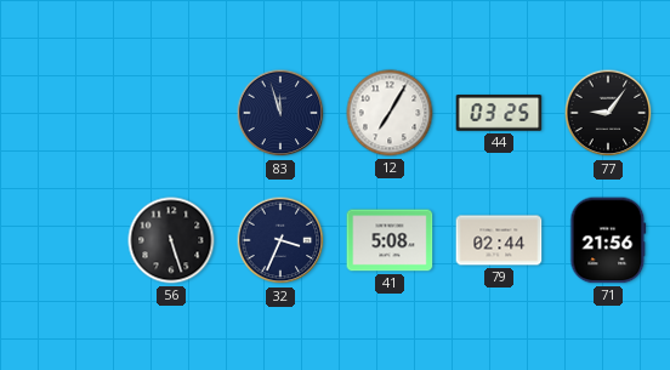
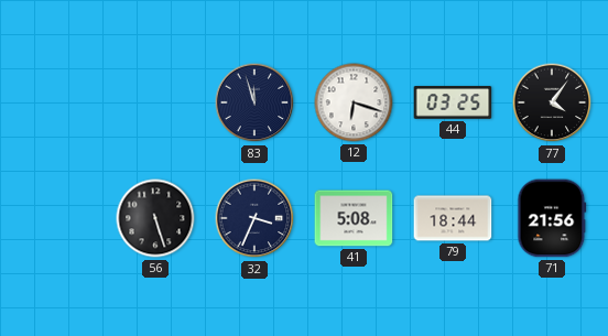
12: 7:05 -> 6:18
77: 9:06 -> 4:06
79: 02:44 -> 18:44
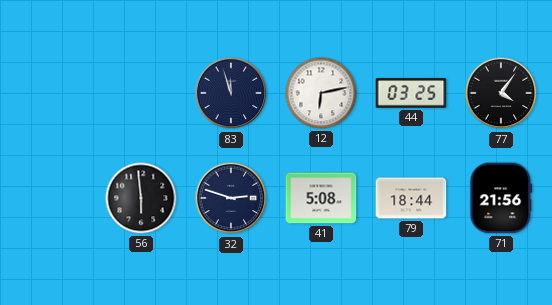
12: 6:18 -> 6:13
56: 5:27 -> 5:59
32: 3:34 -> 2:48
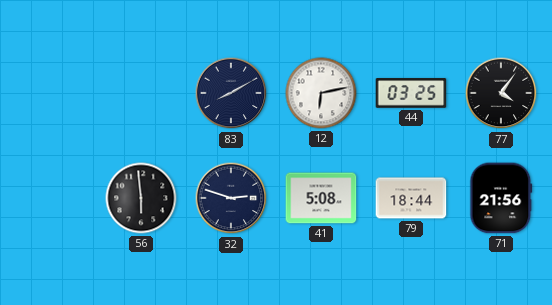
83: 11:57 -> 8:10
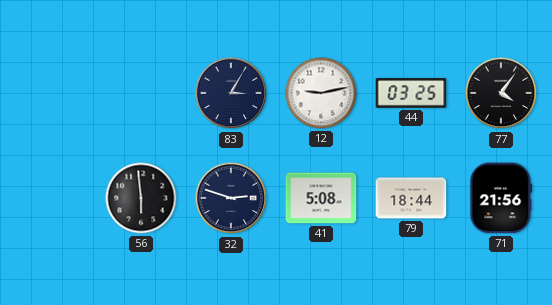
83: 8:10 -> 3:05
12: 6:13 -> 9:13
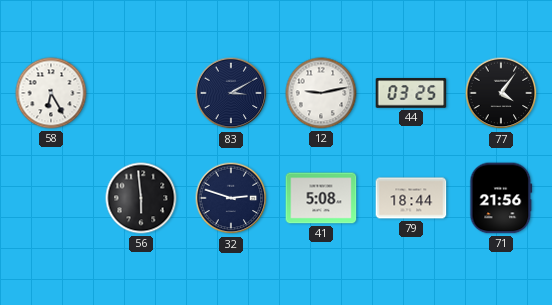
58: none -> 6:25
83: 3:05 -> 3:10
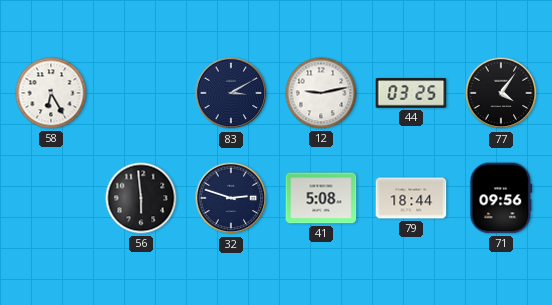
71: 21:56 -> 09:56
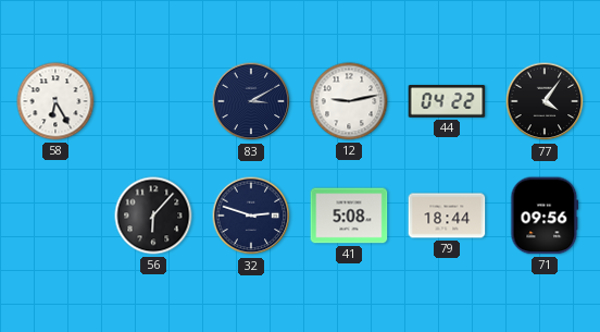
44: 03:25 -> 04:22
56: 5:59 -> 6:07
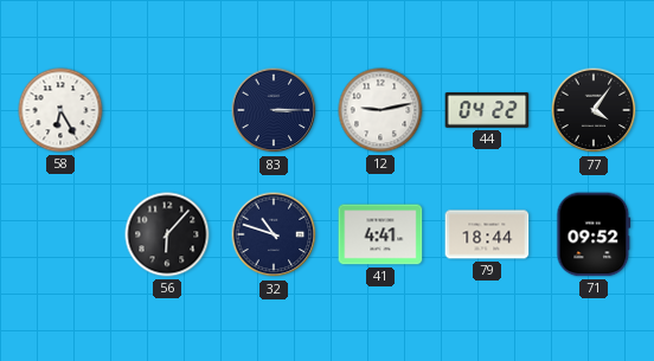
83: 3:10 -> 3:15
32: 2:48 -> 10:48
41: 5:08 -> 4:41
71: 09:56 -> 09:52
